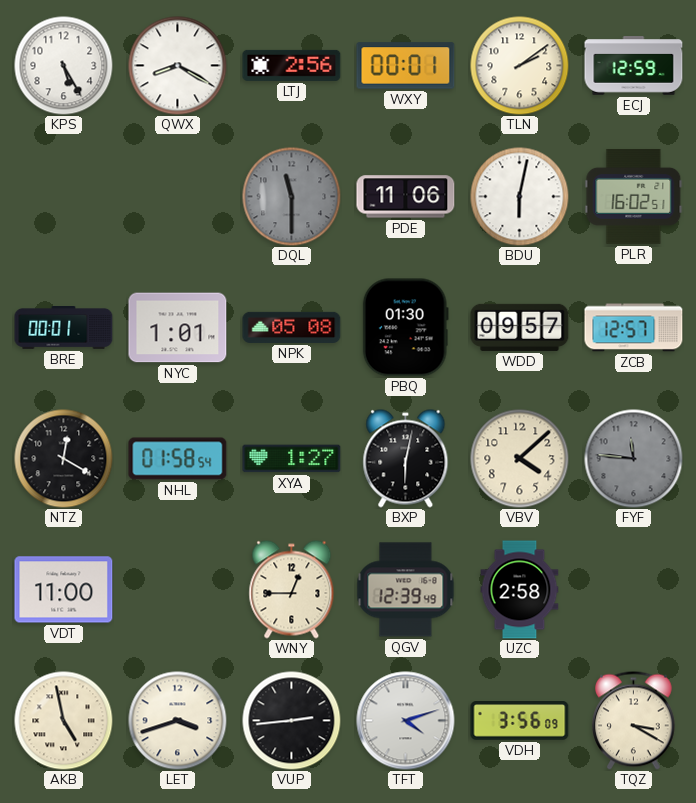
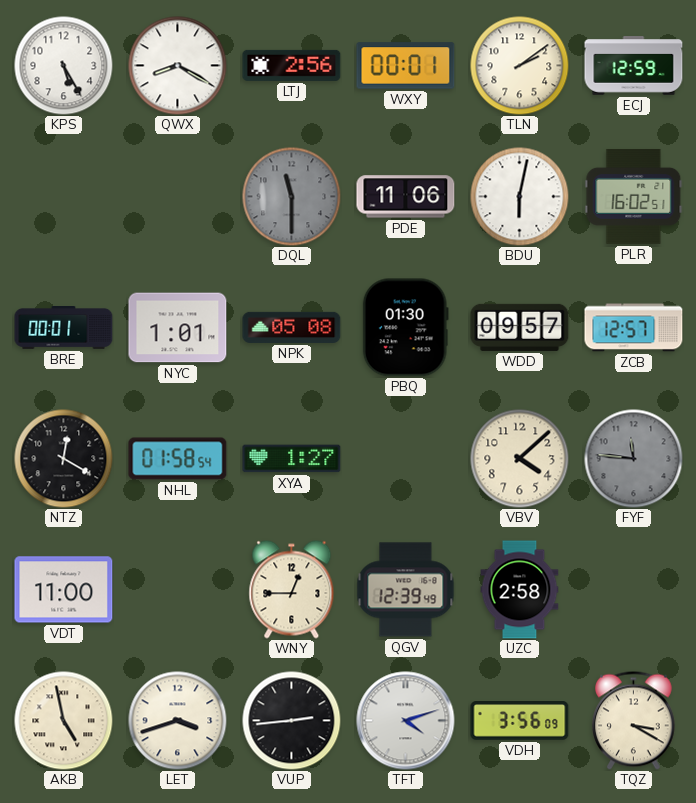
BXP: 6:02 -> none
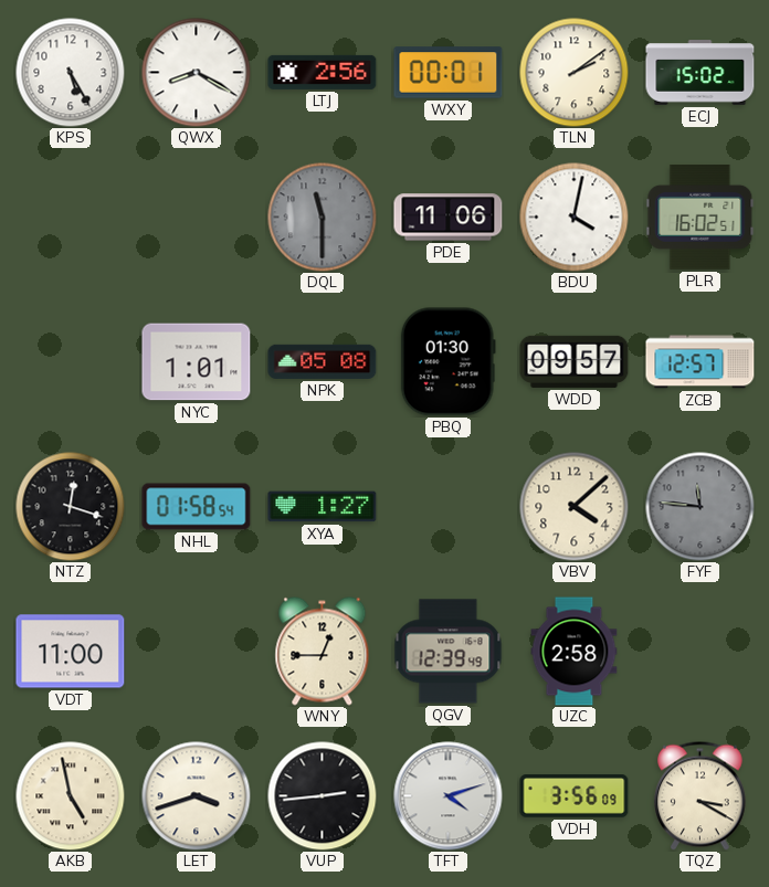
ECJ: 12:59 -> 15:02
BDU: 6:02 -> 4:02
BRE: 00:01 -> none
NTZ: 12:20 -> 12:18
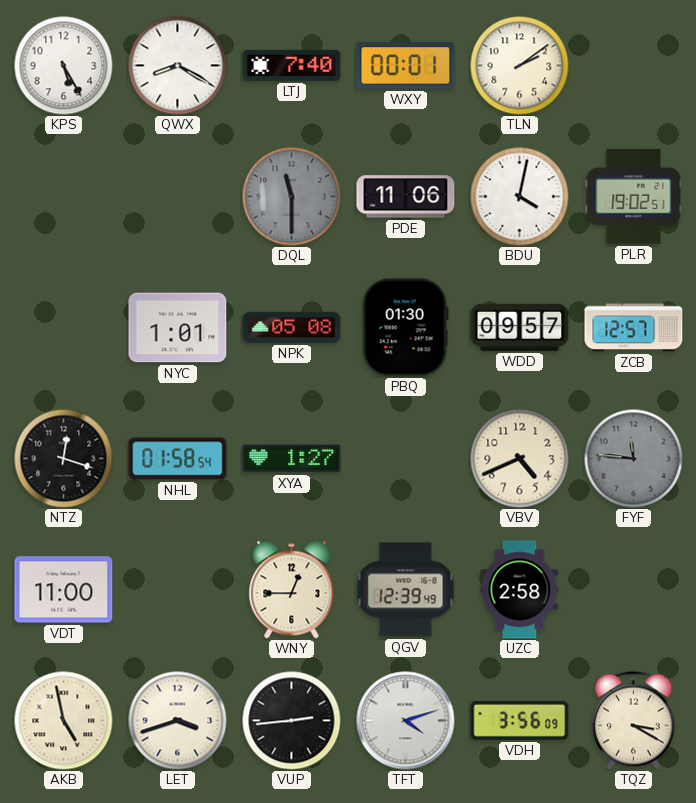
LTJ: 2:56 -> 7:40
ECJ: 15:02 -> none
PLR: 16:02 -> 19:02
VBV: 4:08 -> 4:41
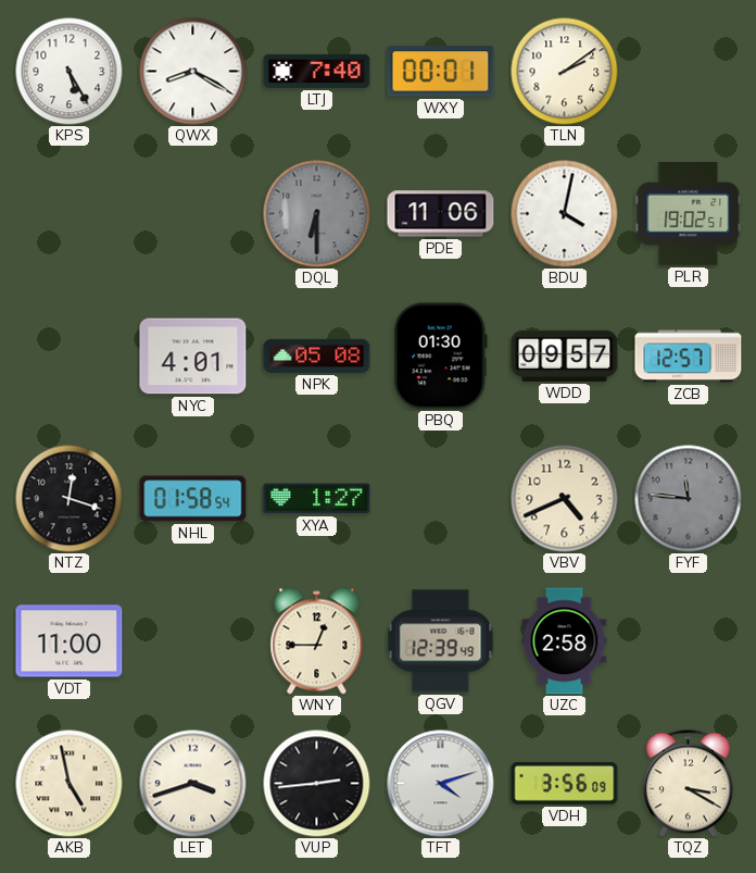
DQL: 11:30 -> 6:30
NYC: 1:01 -> 4:01
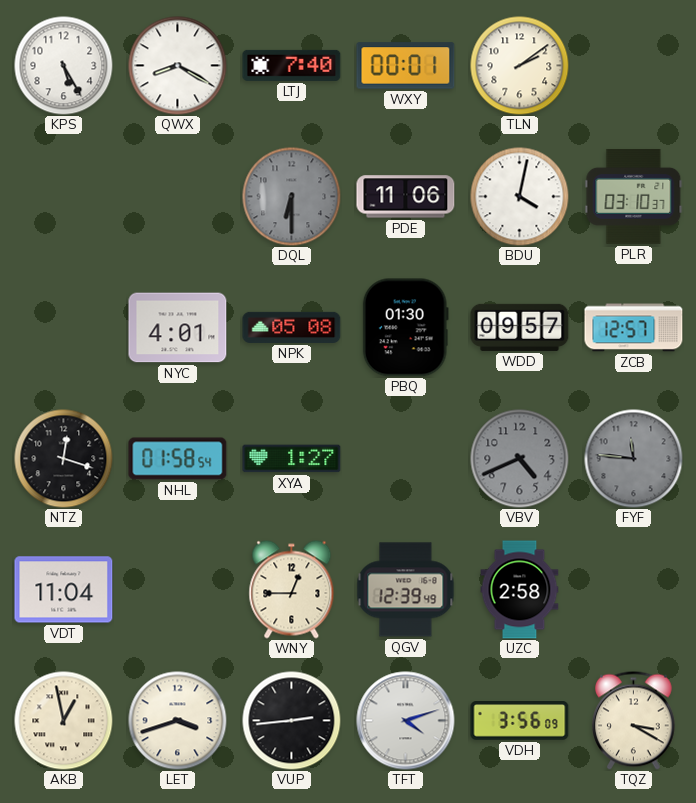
PLR: 19:02 -> 03:10
VBV dial: cream -> grey
VDT: 11:00 -> 11:04
AKB: 4:58 -> 12:58
